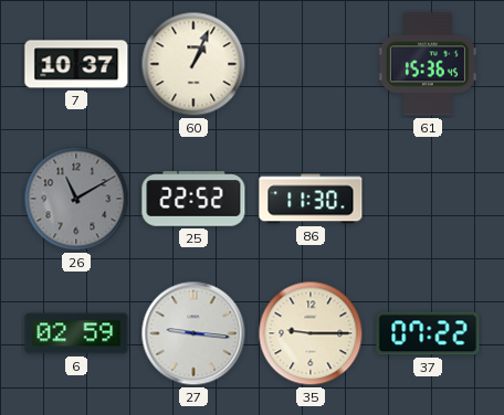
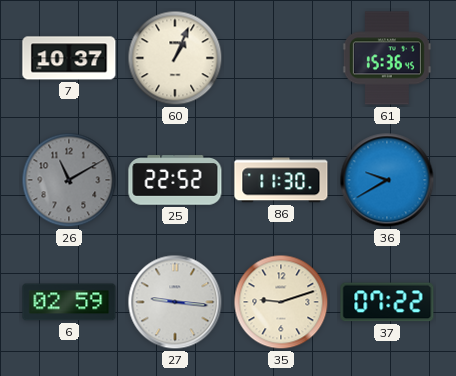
36: none -> 9:40
35: 9:15 -> 9:12
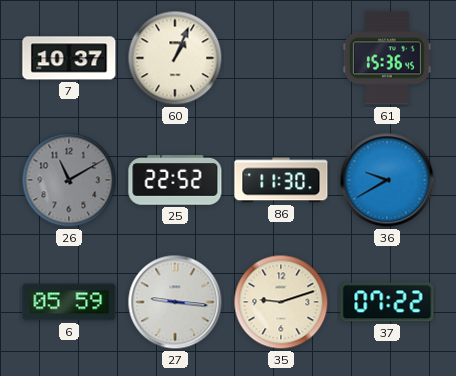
6: 02:59 -> 05:59
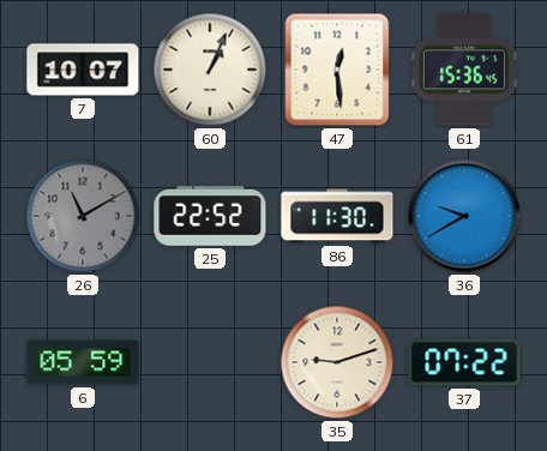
7: 10:37 -> 10:07
47: none -> 12:29
27: 9:16 -> none
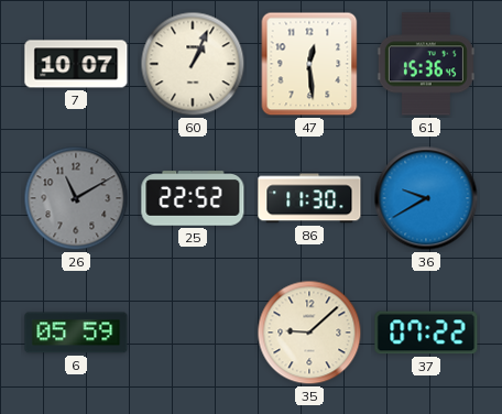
35: 9:12 -> 9:08
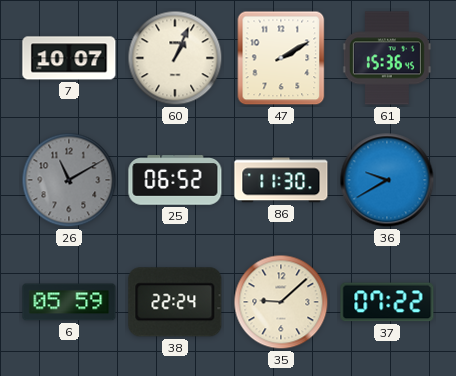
47: 12:29 -> 2:10
25: 22:52 -> 06:52
38: none -> 22:24
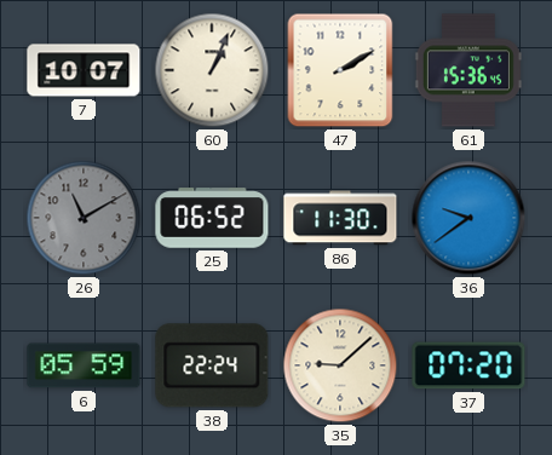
36: 9:40 -> 9:39
37: 07:22 -> 07:20
